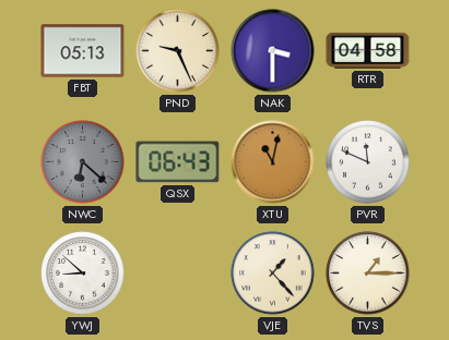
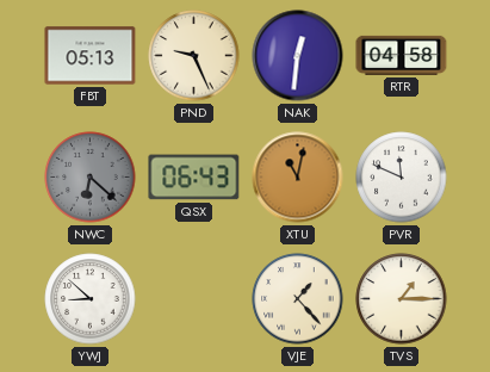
NAK: 3:30 -> 12:31
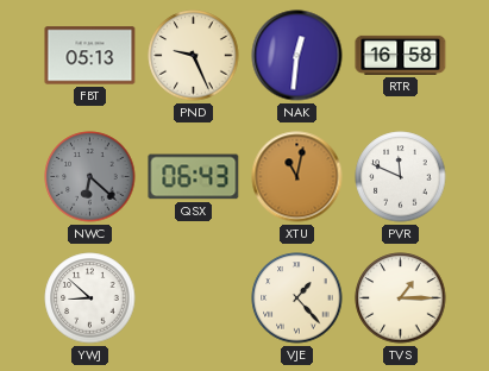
RTR: 04:58 -> 16:58
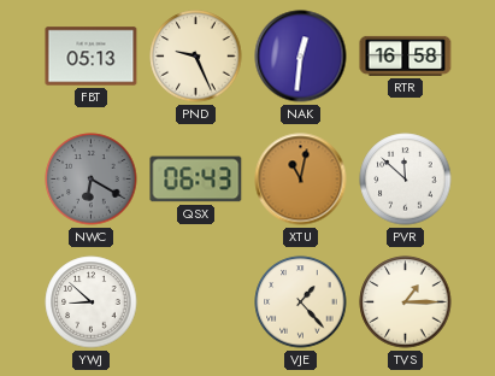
NWC: 6:22 -> 6:20
PVR: 11:49 -> 11:52
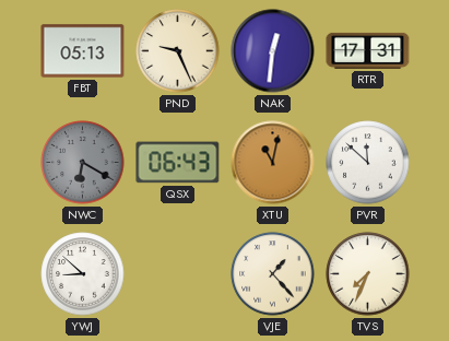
RTR: 16:58 -> 17:31
TVS: 1:15 -> 7:34
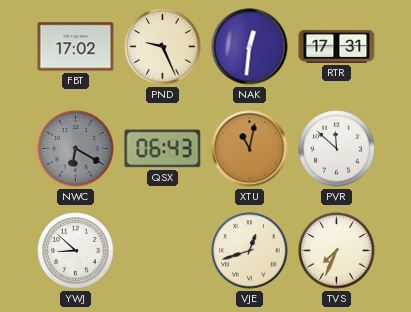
FBT: 05:13 -> 17:02
VJE: 1:23 -> 12:42
